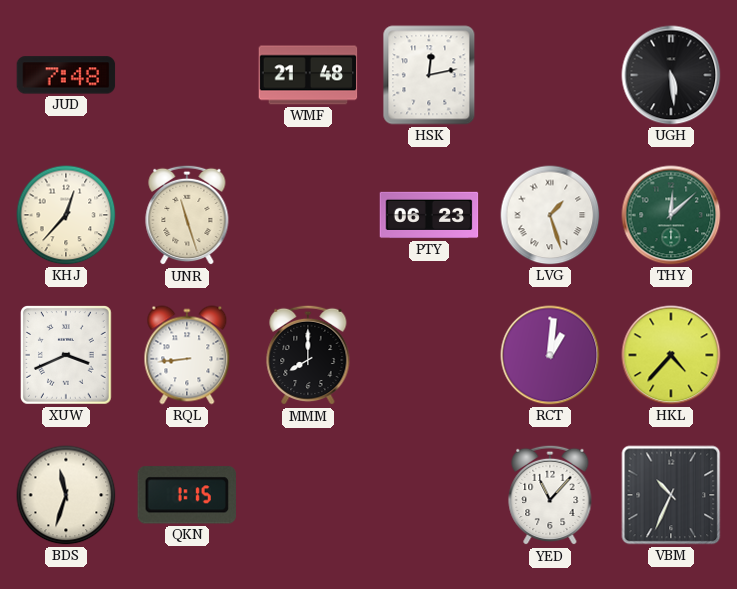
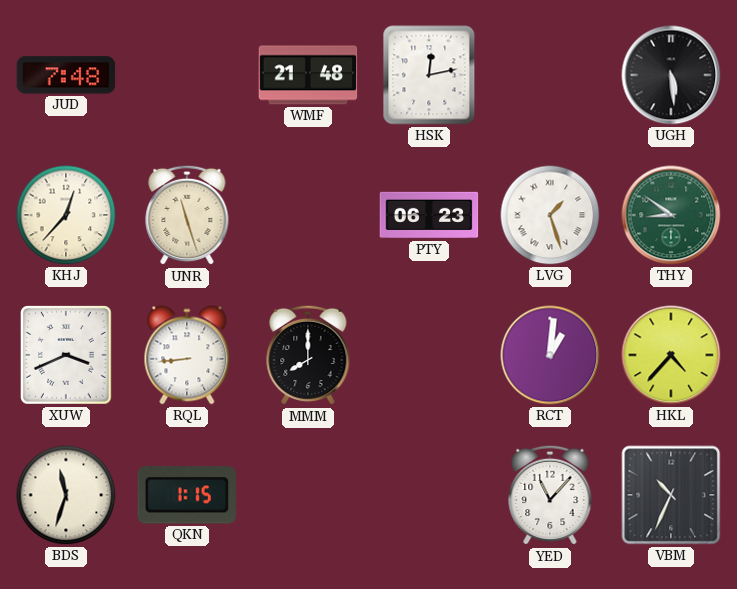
THY: 12:08 -> 8:51
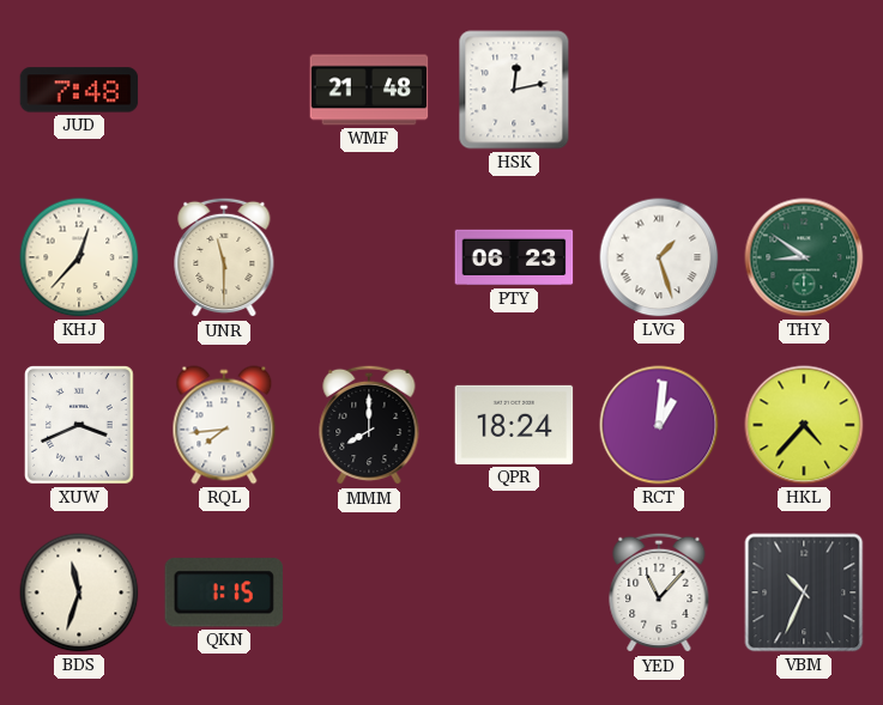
UGH: 5:29 -> none
UNR: 11:27 -> 11:30
RQL: 8:44 -> 7:44
QPR: none -> 18:24
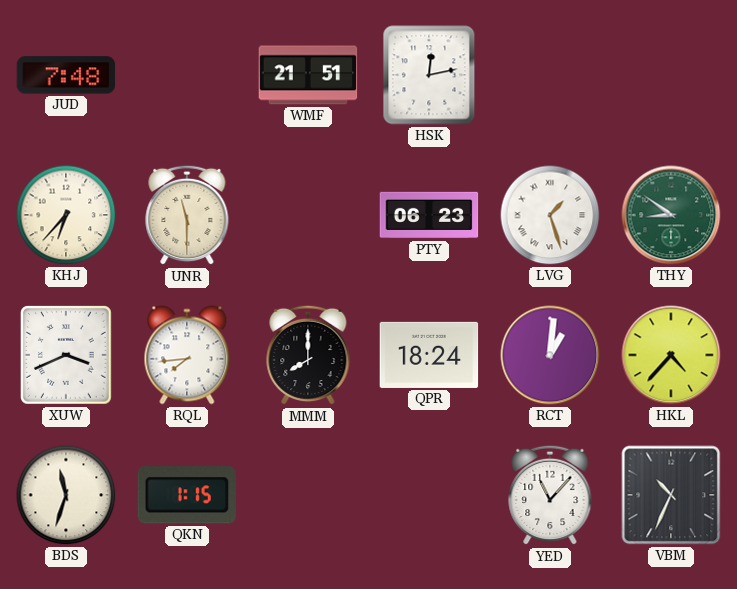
WMF: 21:48 -> 21:51
KHJ: 12:37 -> 6:37
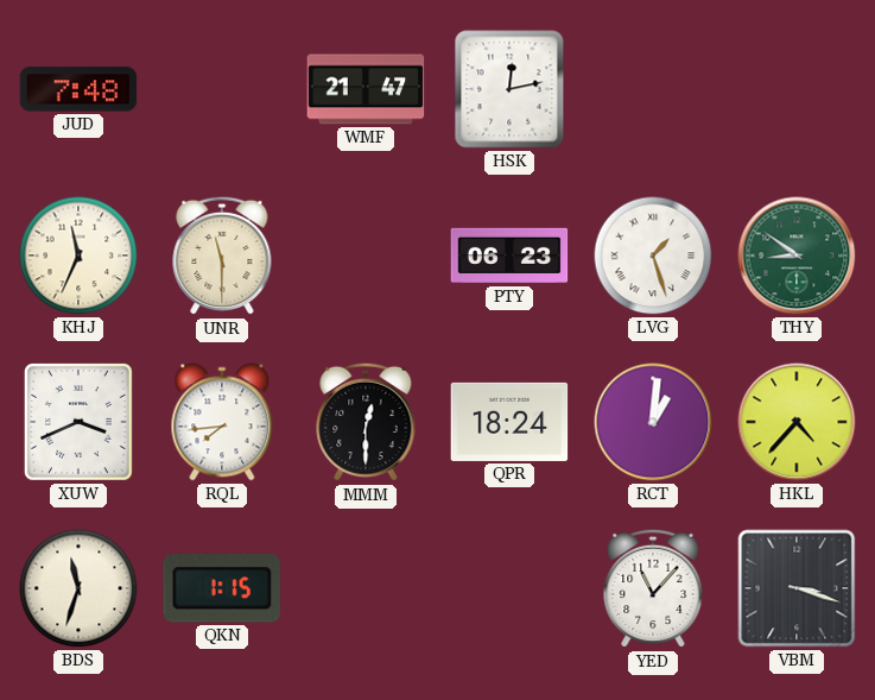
WMF: 21:51 -> 21:47
KHJ: 6:37 -> 11:34
MMM: 8:00 -> 12:30
VBM: 10:34 -> 3:18
